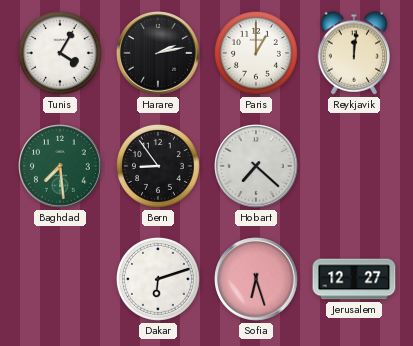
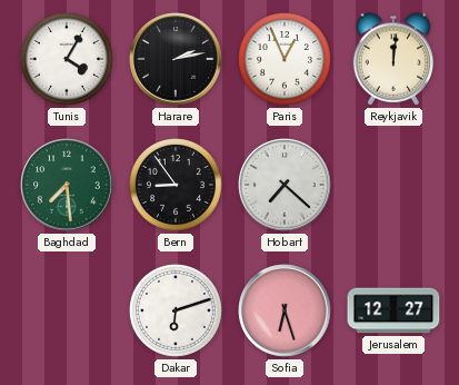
Paris: 1:00 -> 12:56
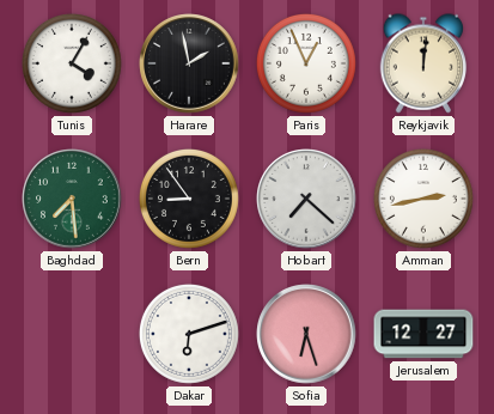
Harare: 2:13 -> 1:58
Amman: none -> 2:43
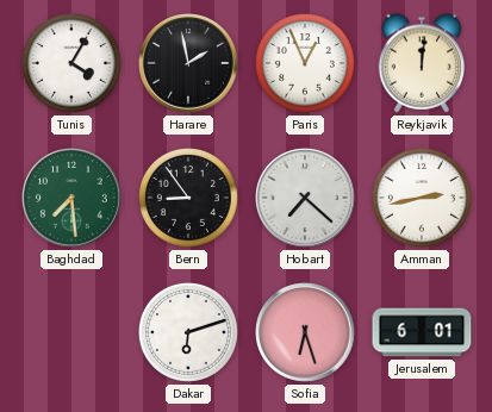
Jerusalem: 12:27 -> 6:01
